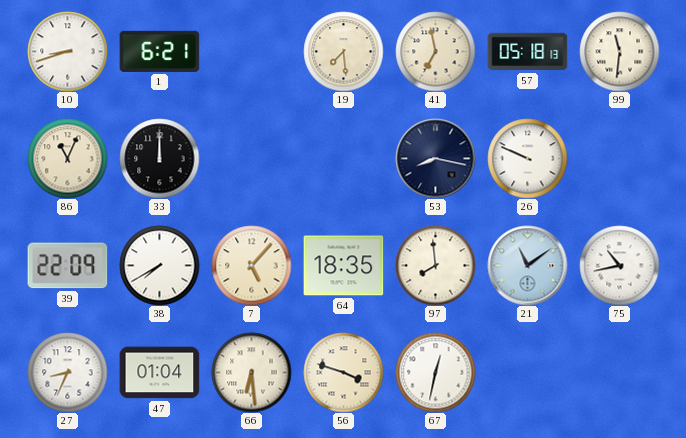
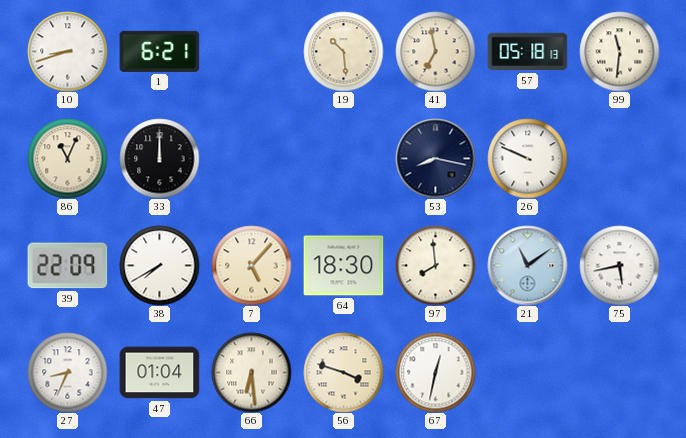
19: 7:29 -> 10:29
64: 18:35 -> 18:30
75: 10:43 -> 5:43
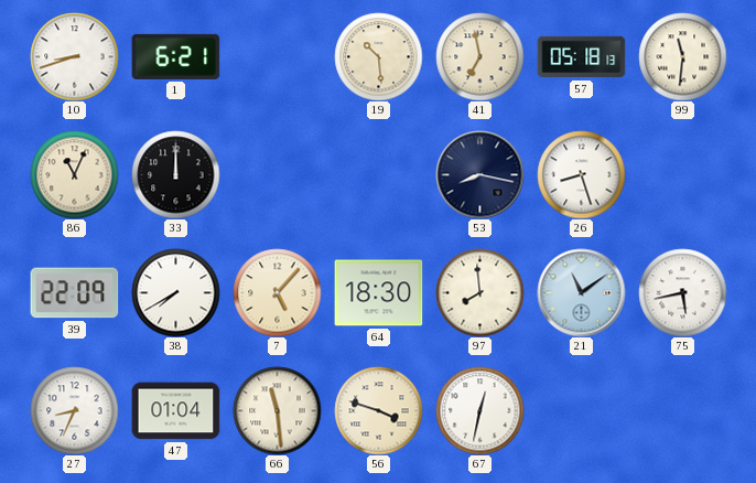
26: 9:49 -> 8:27
66: 6:29 -> 11:29
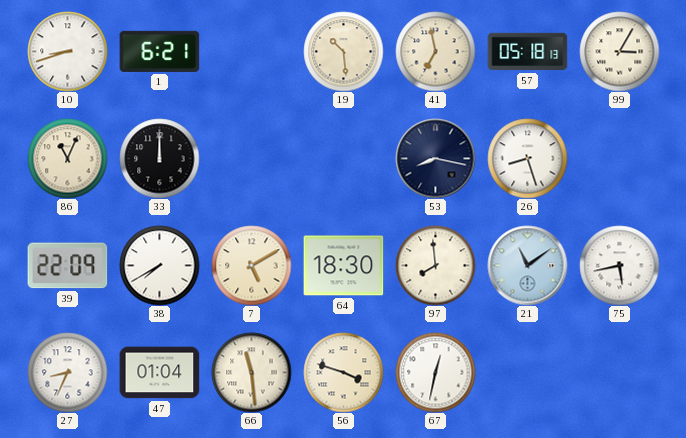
99: 11:31 -> 3:05
7: 5:07 -> 5:10
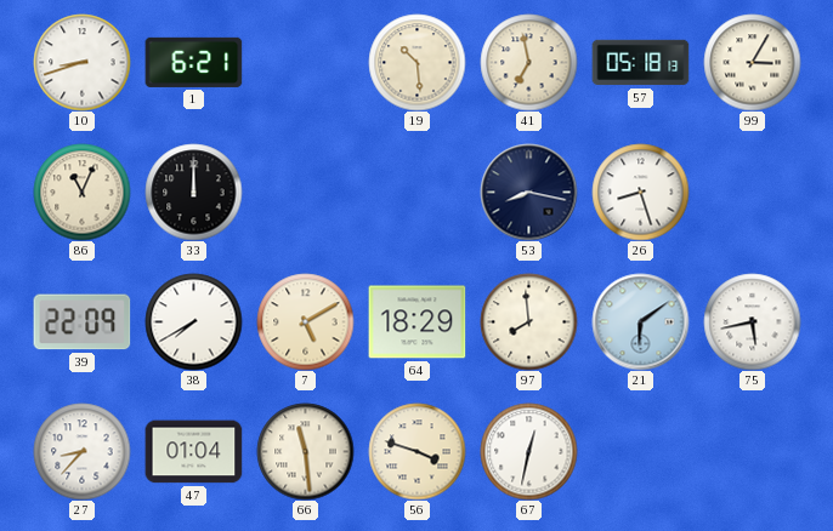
64: 18:30 -> 18:29
21: 11:09 -> 6:09
27: 8:34 -> 8:37
